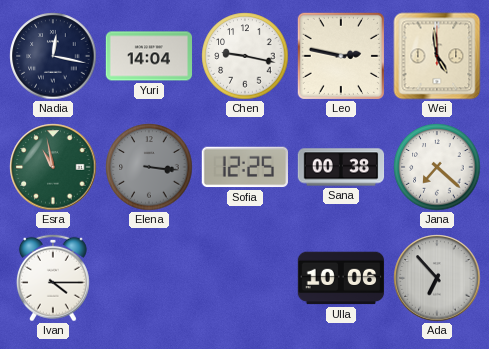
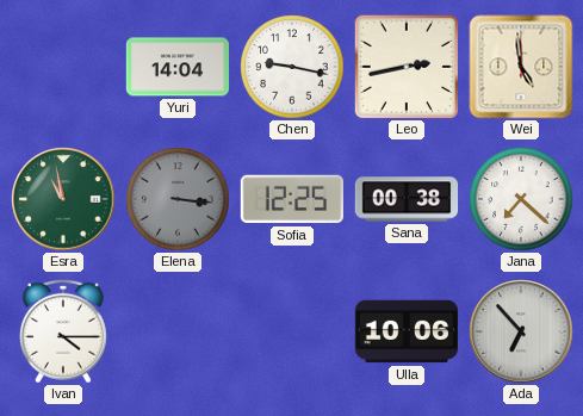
Nadia: 12:17 -> none
Leo: 2:47 -> 2:43
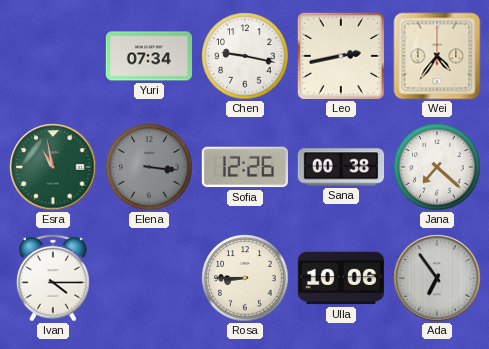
Yuri: 14:04 -> 07:34
Wei: 4:59 -> 4:36
Sofia: 12:25 -> 12:26
Rosa: none -> 8:45
Ada: 6:53 -> 6:54
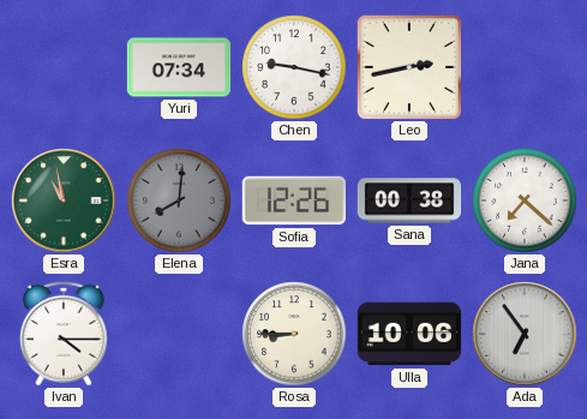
Wei: 4:36 -> none
Elena: 3:16 -> 8:01
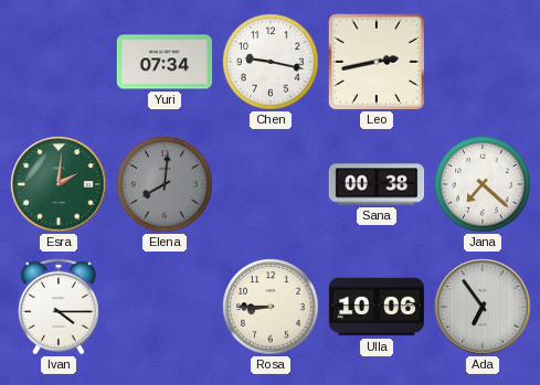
Esra: 10:58 -> 2:01
Sofia: 12:26 -> none
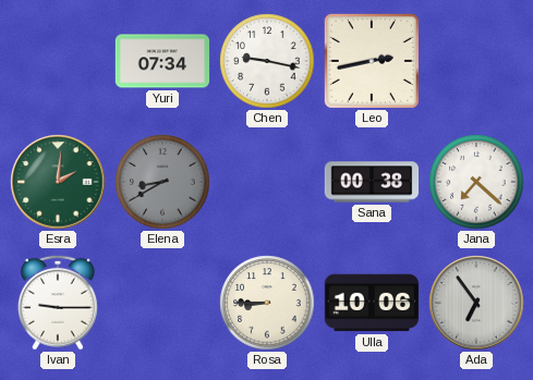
Elena: 8:01 -> 8:40
Ivan: 4:15 -> 9:15
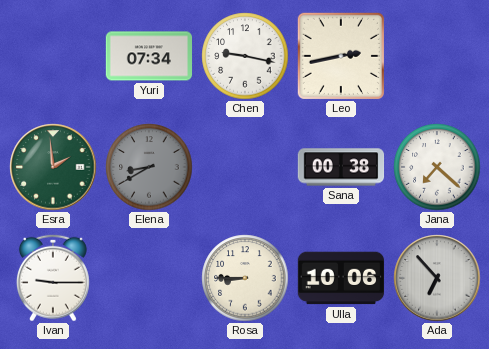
Esra: 2:01 -> 1:59
Ada: 6:54 -> 6:53
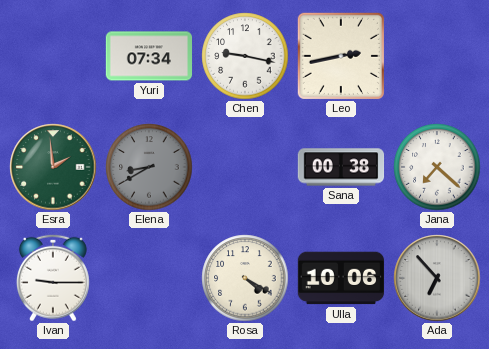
Rosa: 8:45 -> 4:20
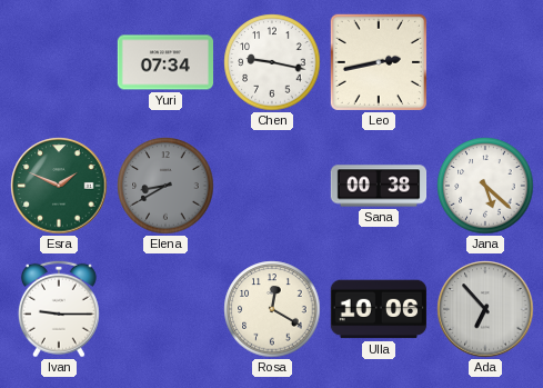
Esra: 1:59 -> 1:49
Jana: 7:22 -> 5:22
Rosa: 4:20 -> 12:20
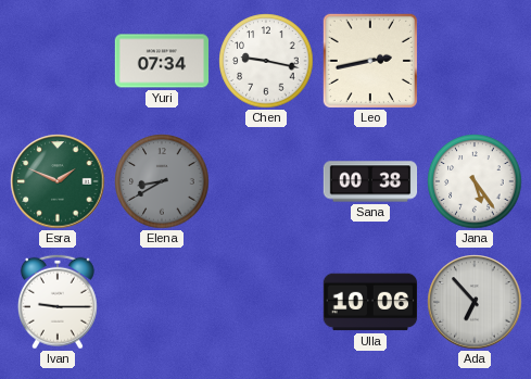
Jana: 5:22 -> 5:24
Rosa: 12:20 -> none
